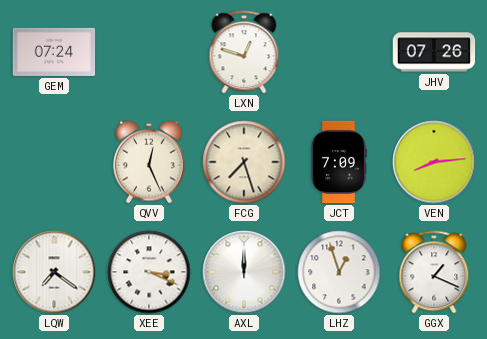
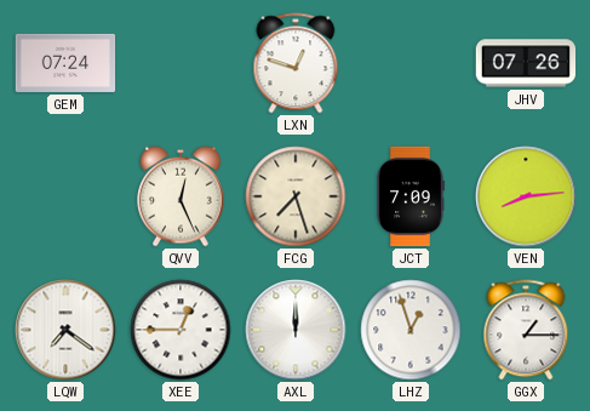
XEE: 3:19 -> 12:45
GGX: 1:19 -> 1:15
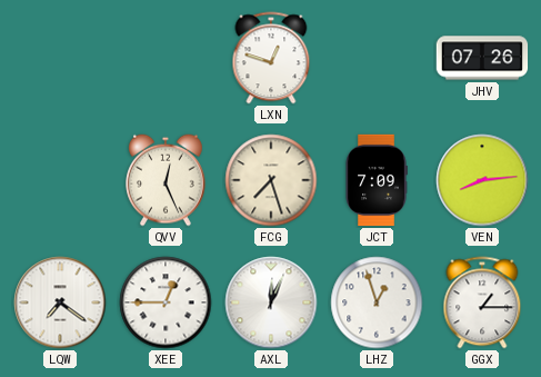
GEM: 07:24 -> none
AXL: 12:00 -> 12:04
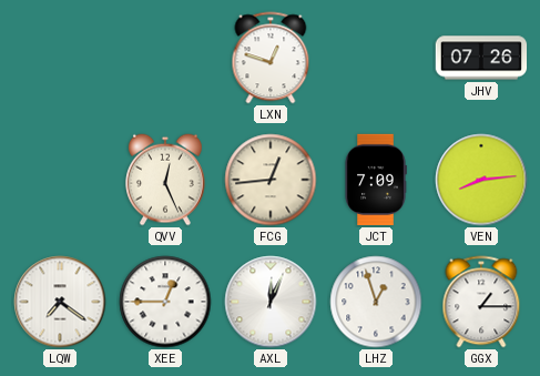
FCG: 7:27 -> 12:44
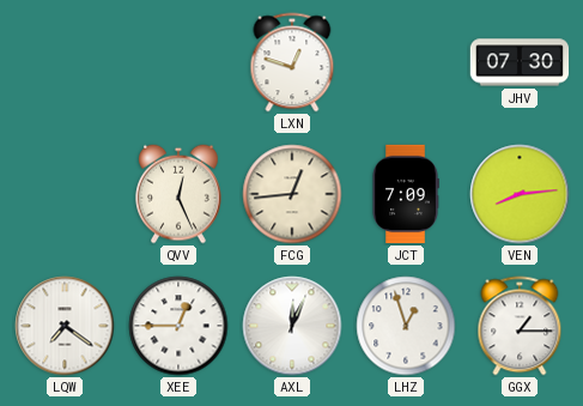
JHV: 07:26 -> 07:30
